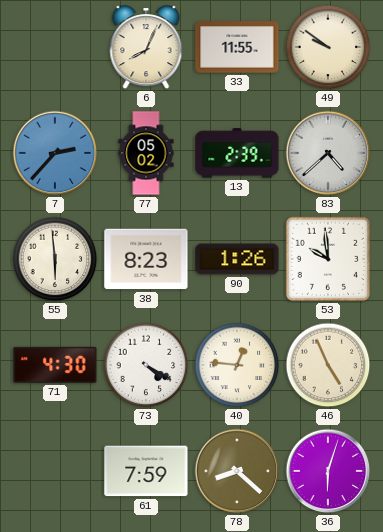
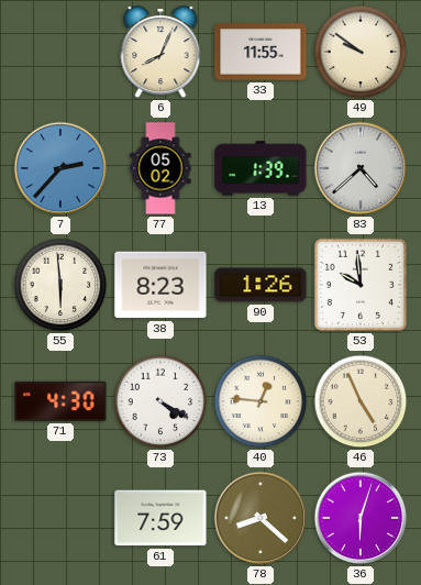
13: 2:39 -> 1:39
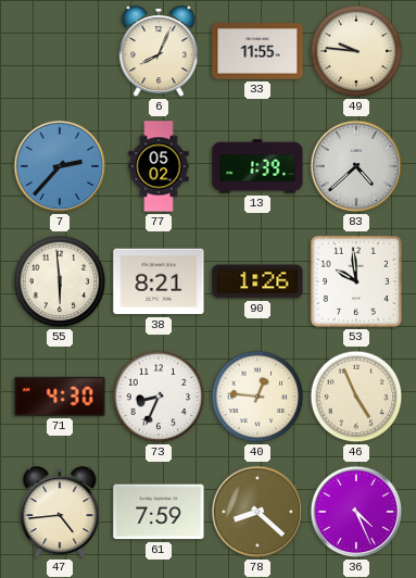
49: 9:51 -> 9:46
38: 8:23 -> 8:21
73: 4:20 -> 8:34
47: none -> 4:44
36: 6:03 -> 4:26
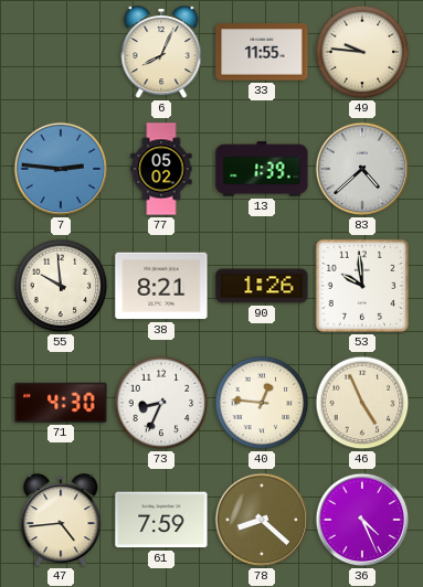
7: 2:37 -> 2:46
55: 5:59 -> 9:59
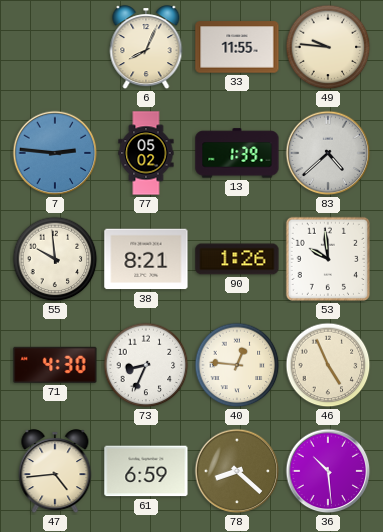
61: 7:59 -> 6:59
36: 4:26 -> 10:29
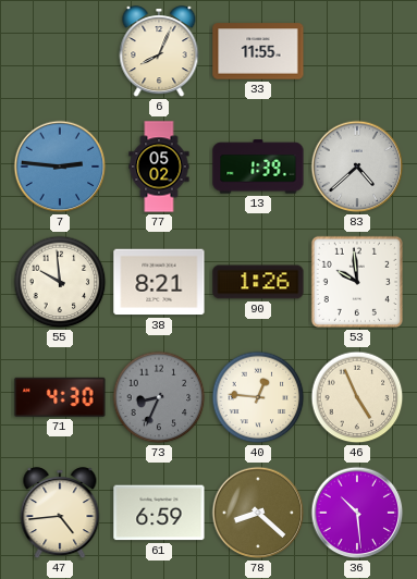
49: 9:46 -> none
73 dial: white -> grey
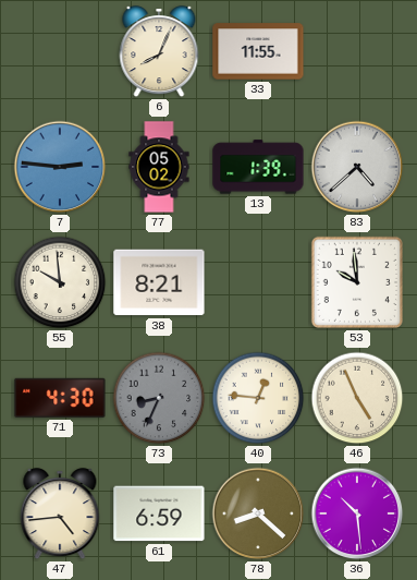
90: 1:26 -> none
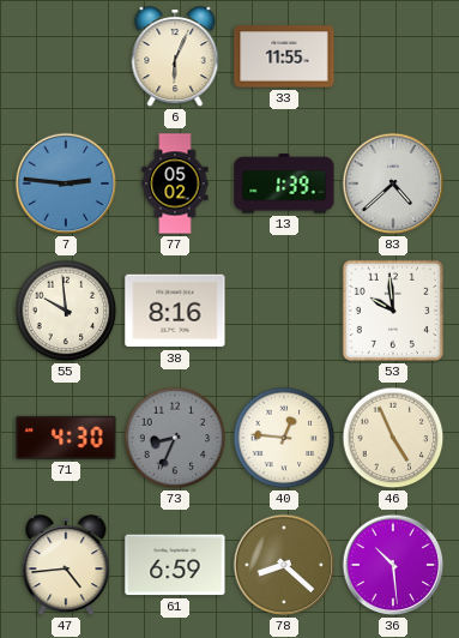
6: 8:04 -> 6:04
38: 8:21 -> 8:16
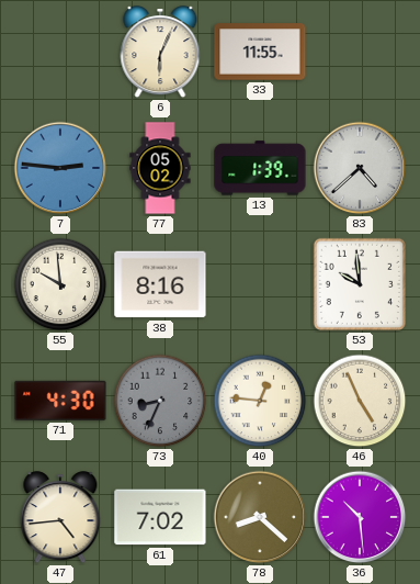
61: 6:59 -> 7:02
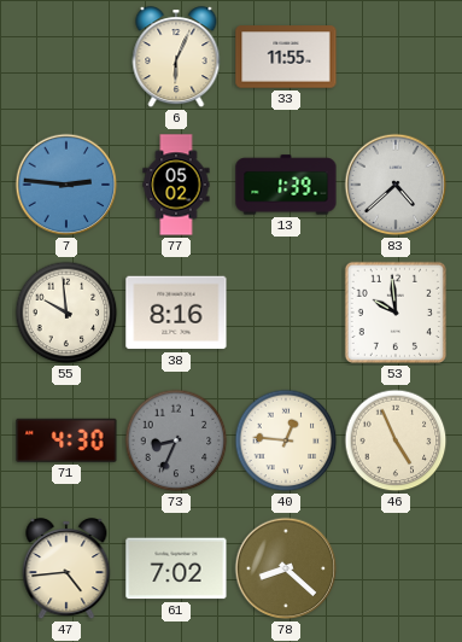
36: 10:29 -> none
